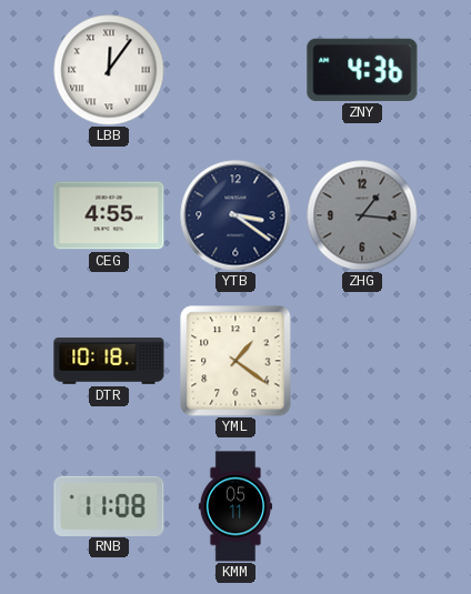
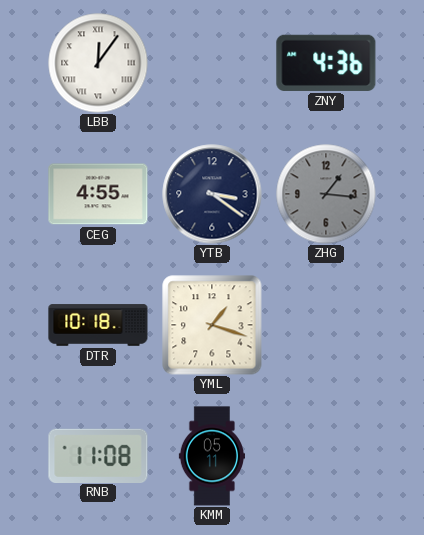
YML: 1:21 -> 1:18
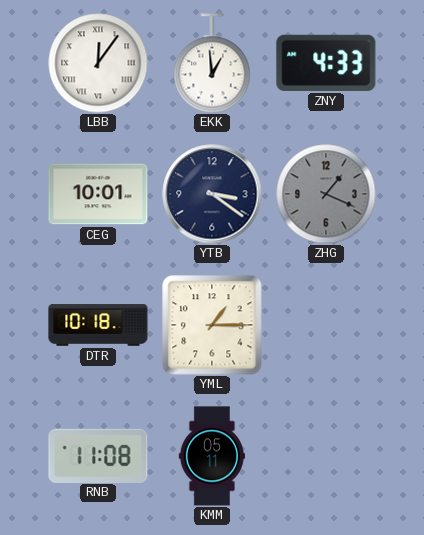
EKK: none -> 12:59
ZNY: 4:36 -> 4:33
CEG: 4:55 -> 10:01
ZHG: 1:16 -> 1:19
YML: 1:18 -> 1:15
